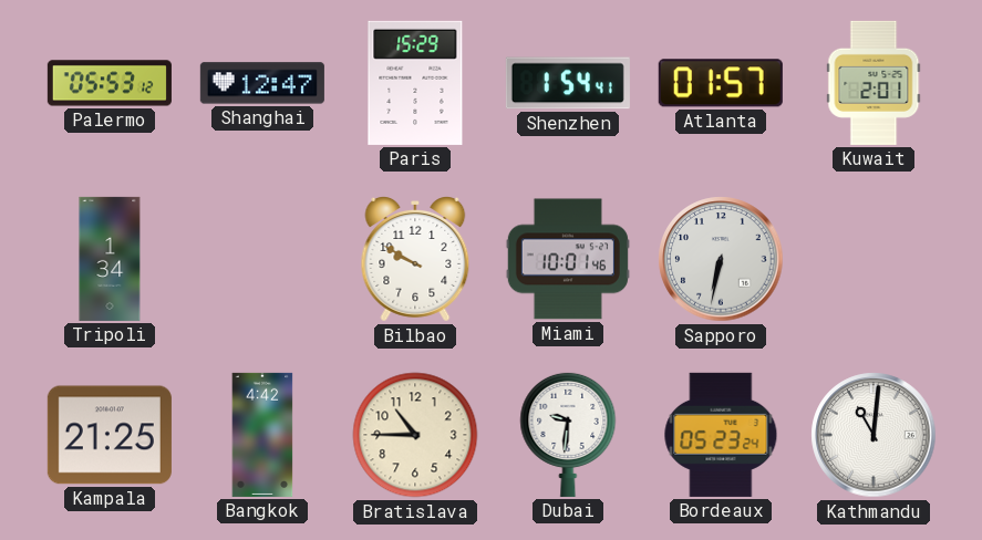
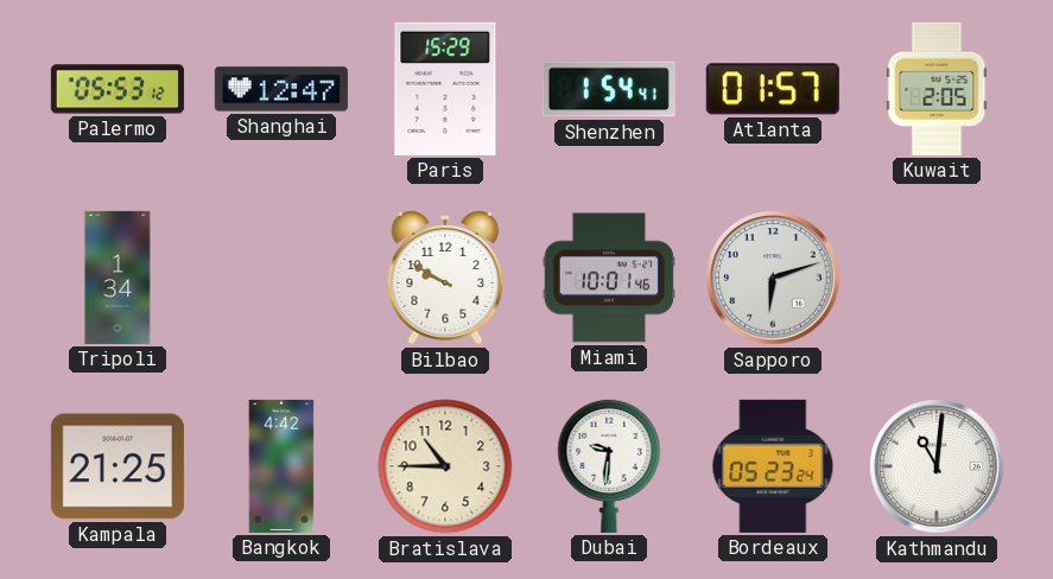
Kuwait: 2:01 -> 2:05
Sapporo: 6:32 -> 6:12
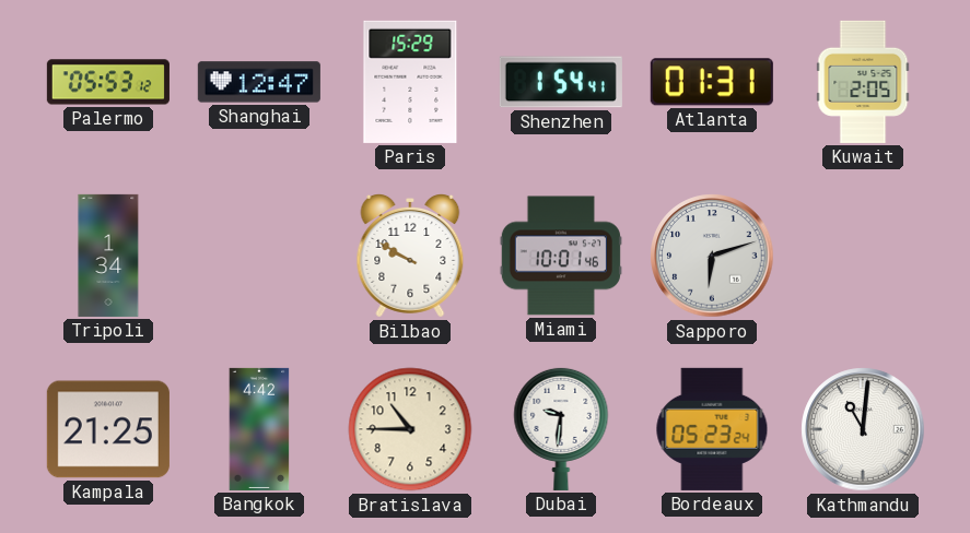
Atlanta: 01:57 -> 01:31
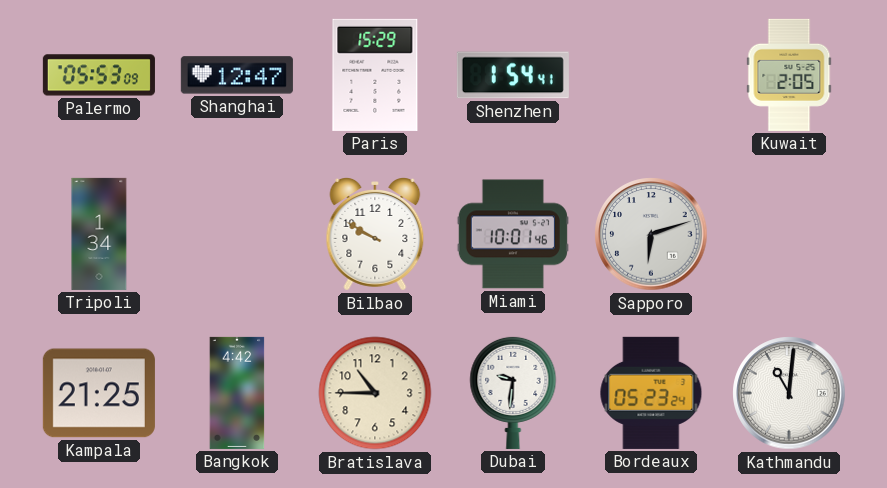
Palermo: 05:53:12 -> 05:53:09
Atlanta: 01:31 -> none
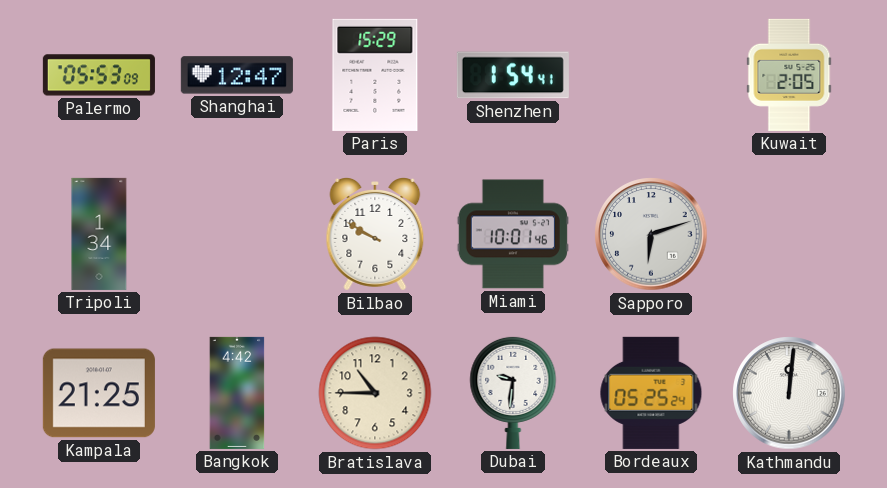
Bordeaux: 05:23 -> 05:25
Kathmandu: 11:01 -> 12:01
